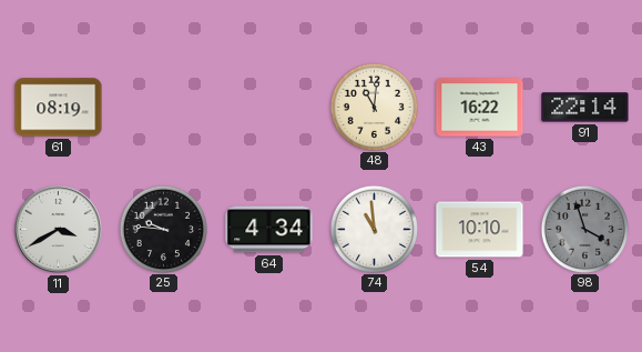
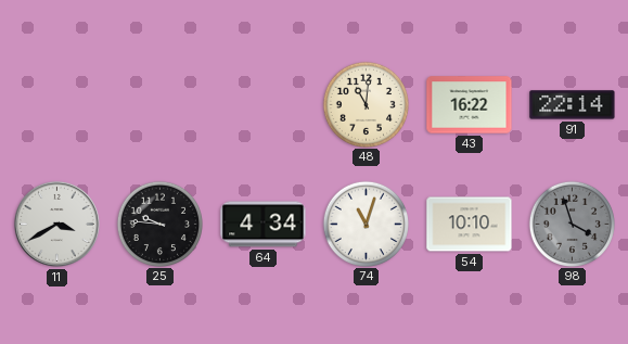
61: 08:19 -> none
74: 10:59 -> 11:03
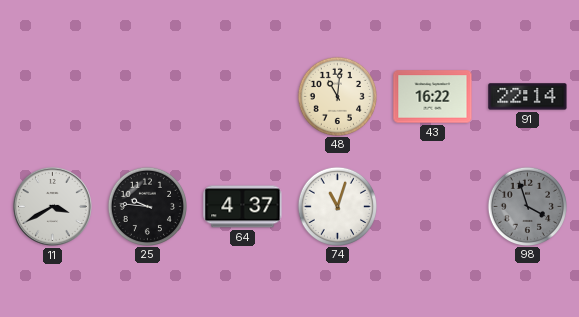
64: 4:34 -> 4:37
54: 10:10 -> none
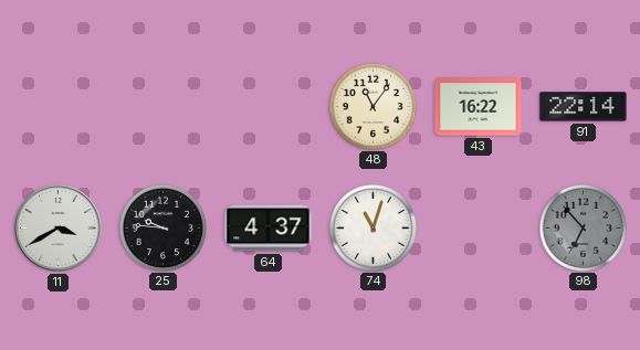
48: 11:01 -> 11:06
98: 3:57 -> 6:53
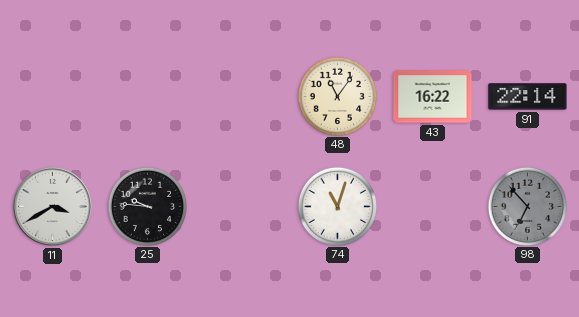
64: 4:37 -> none
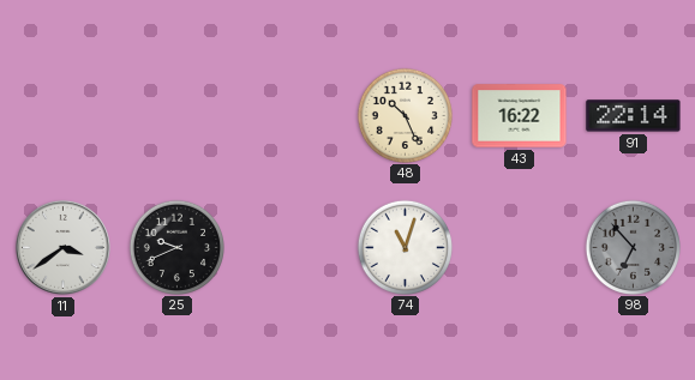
48: 11:06 -> 10:26
11: 3:40 -> 3:39
25: 9:46 -> 9:41
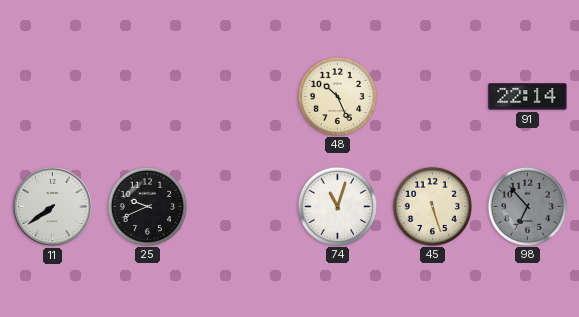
43: 16:22 -> none
11: 3:39 -> 7:39
45: none -> 5:27
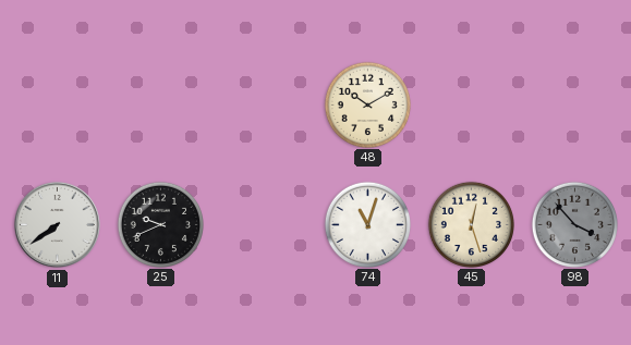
48: 10:26 -> 10:10
91: 22:14 -> none
45: 5:27 -> 12:27
98: 6:53 -> 3:53
